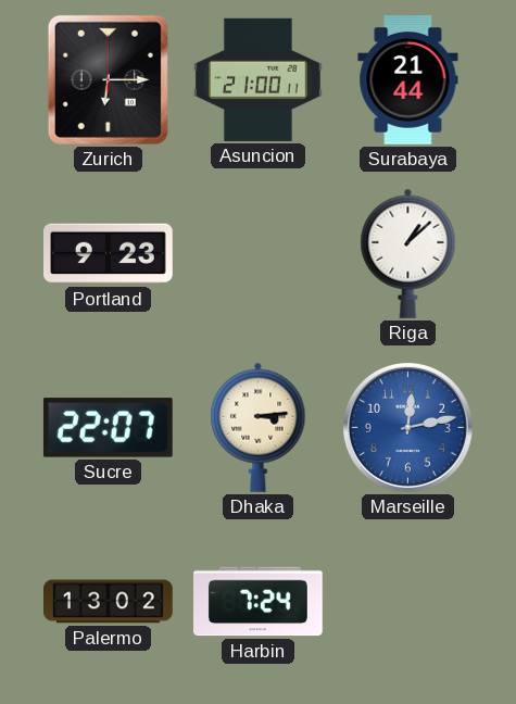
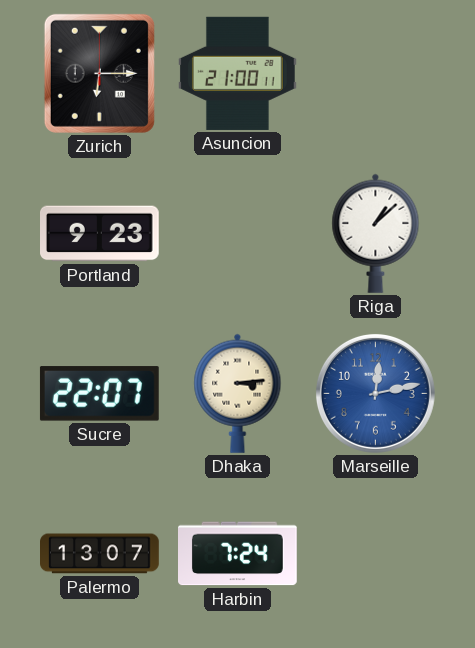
Surabaya: 21:44 -> none
Palermo: 13:02 -> 13:07
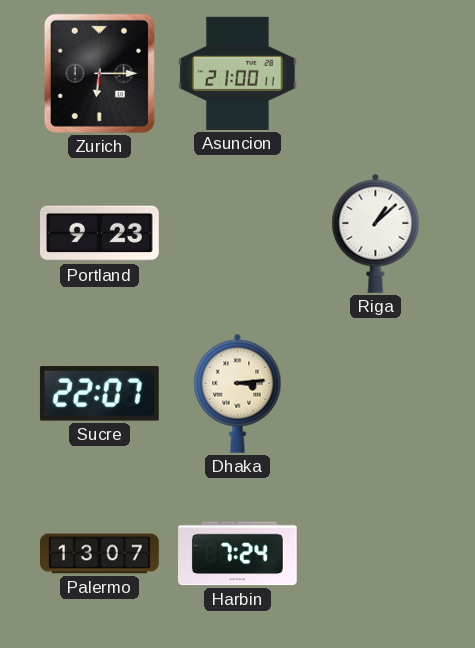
Marseille: 12:13 -> none
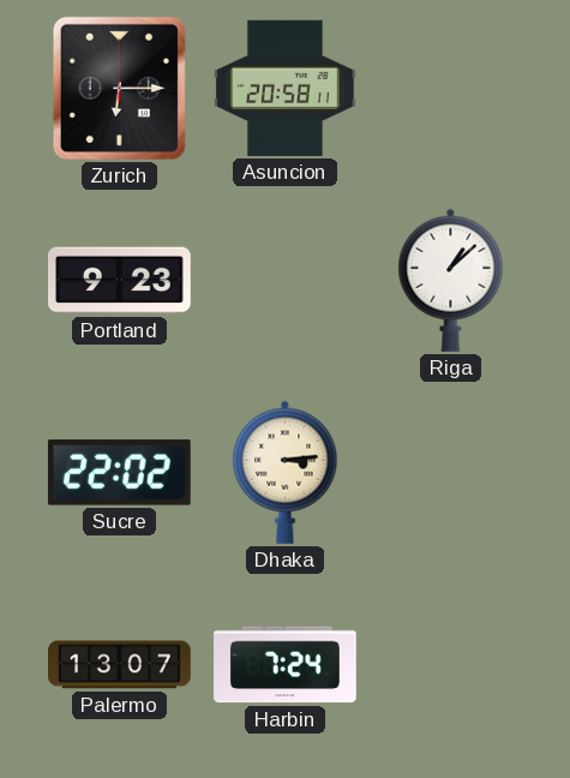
Asuncion: 21:00 -> 20:58
Sucre: 22:07 -> 22:02
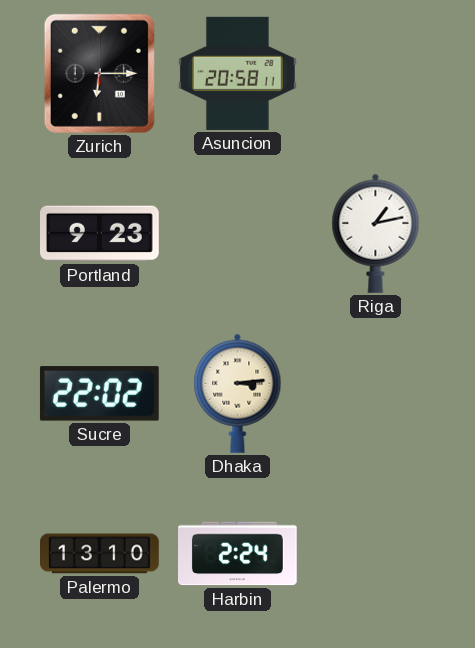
Riga: 1:08 -> 1:13
Palermo: 13:07 -> 13:10
Harbin: 7:24 -> 2:24
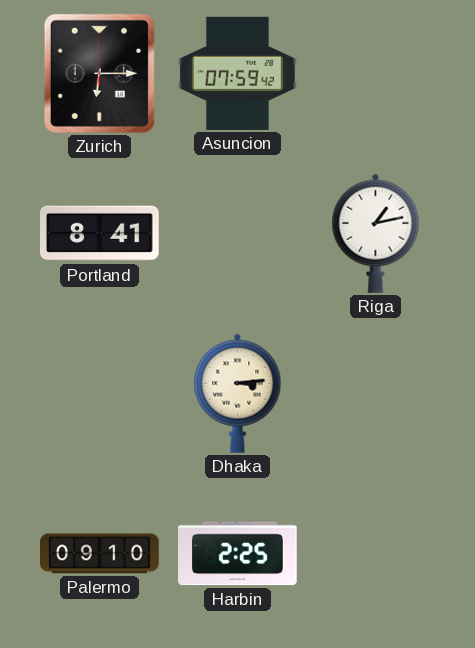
Asuncion: 20:58 -> 07:59
Portland: 9:23 -> 8:41
Sucre: 22:02 -> none
Palermo: 13:10 -> 09:10
Harbin: 2:24 -> 2:25
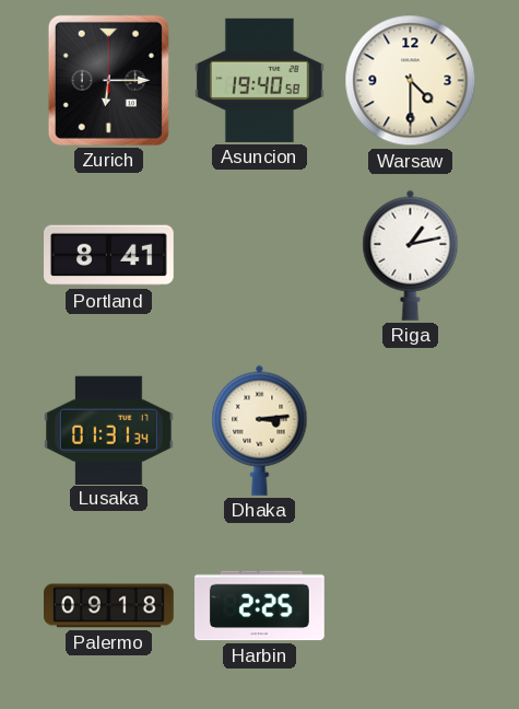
Asuncion: 07:59 -> 19:40
Warsaw: none -> 4:30
Lusaka: none -> 01:31
Palermo: 09:10 -> 09:18
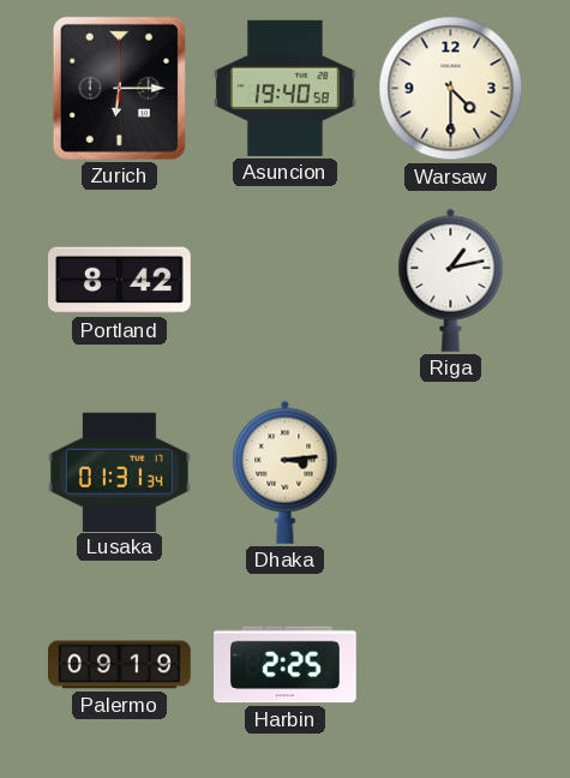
Portland: 8:41 -> 8:42
Palermo: 09:18 -> 09:19
